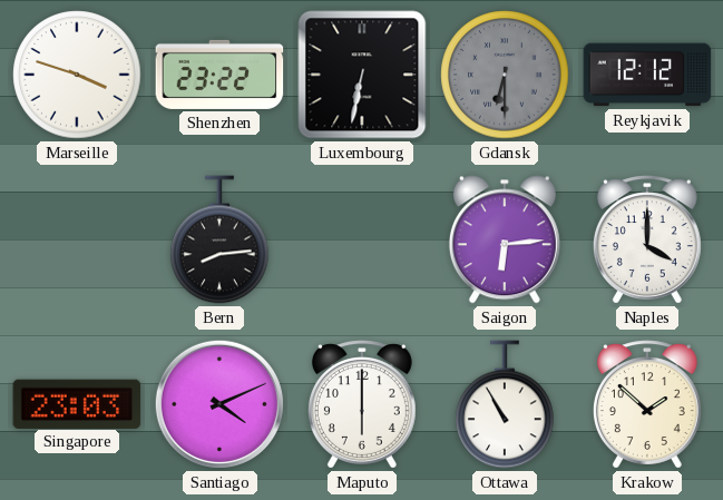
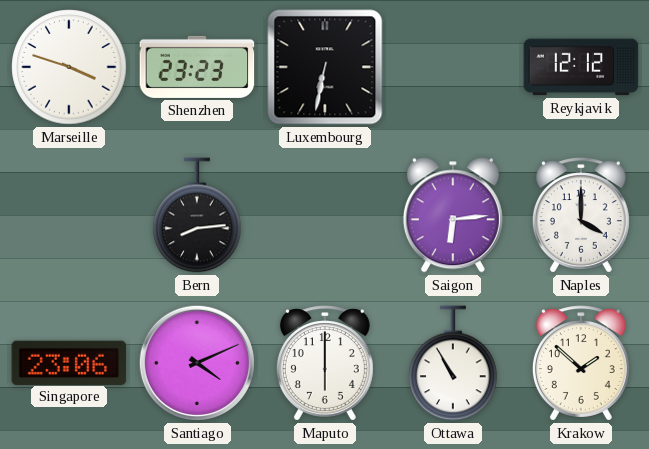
Shenzhen: 23:22 -> 23:23
Gdansk: 6:30 -> none
Singapore: 23:03 -> 23:06
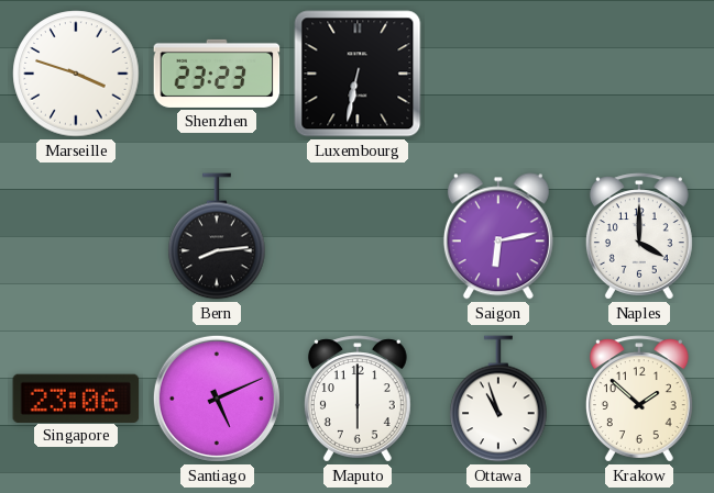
Reykjavik: 12:12 -> none
Saigon: 6:14 -> 6:13
Santiago: 4:11 -> 5:11
Ottawa: 10:55 -> 10:57
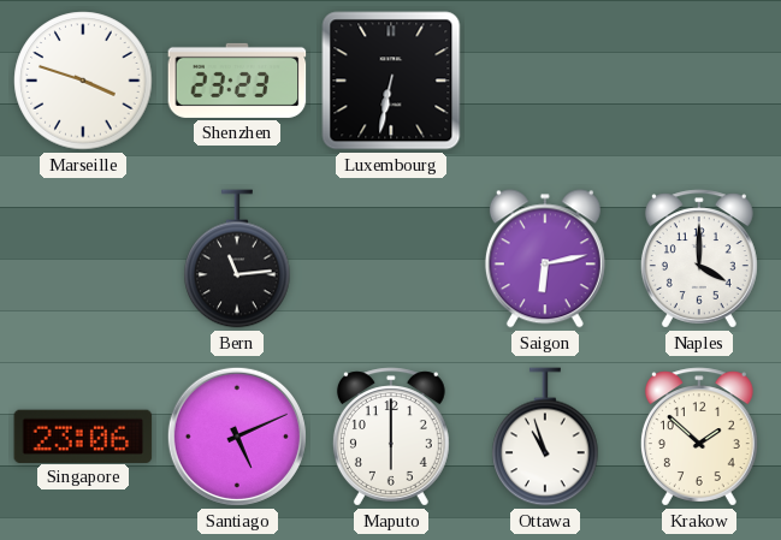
Bern: 8:14 -> 11:14
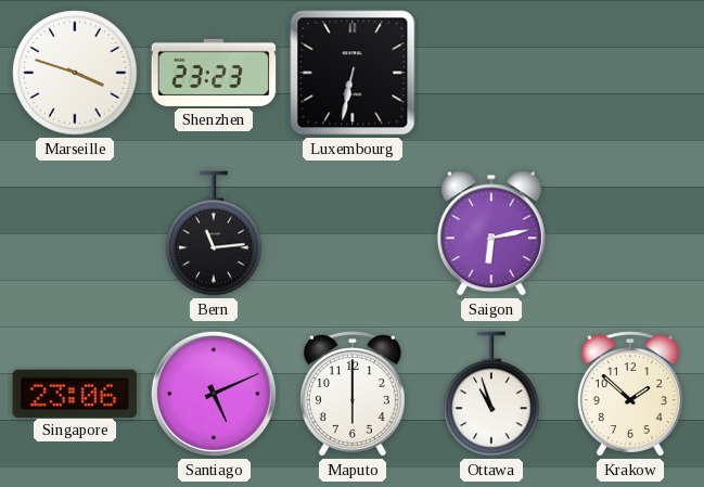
Naples: 4:00 -> none
